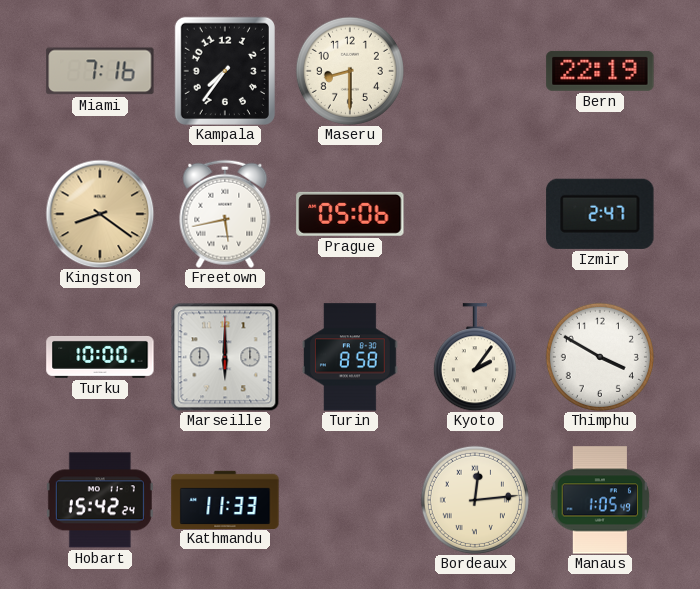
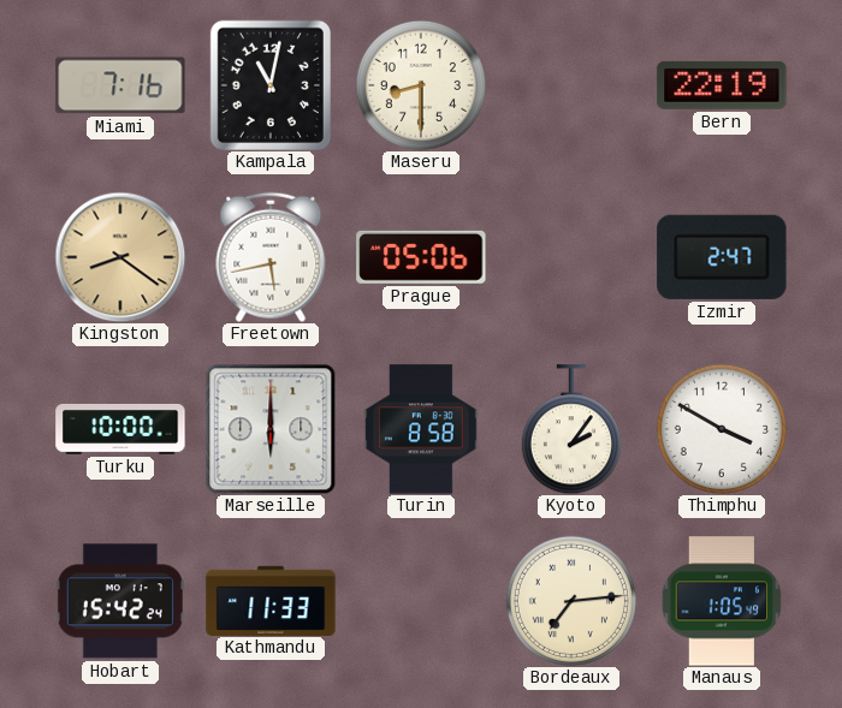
Kampala: 7:36 -> 11:02
Bordeaux: 12:14 -> 7:14
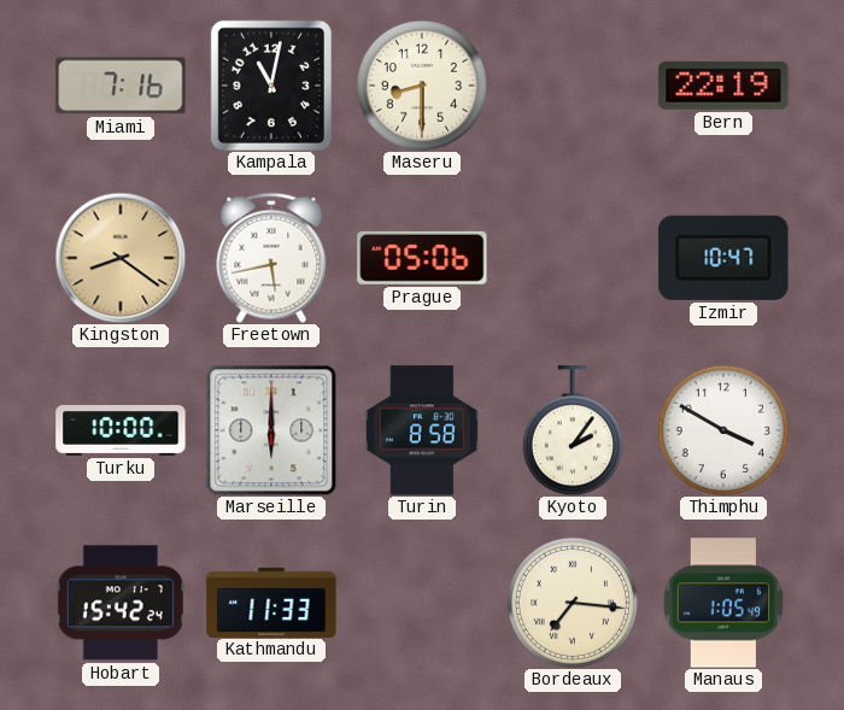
Izmir: 2:47 -> 10:47
Bordeaux: 7:14 -> 7:16
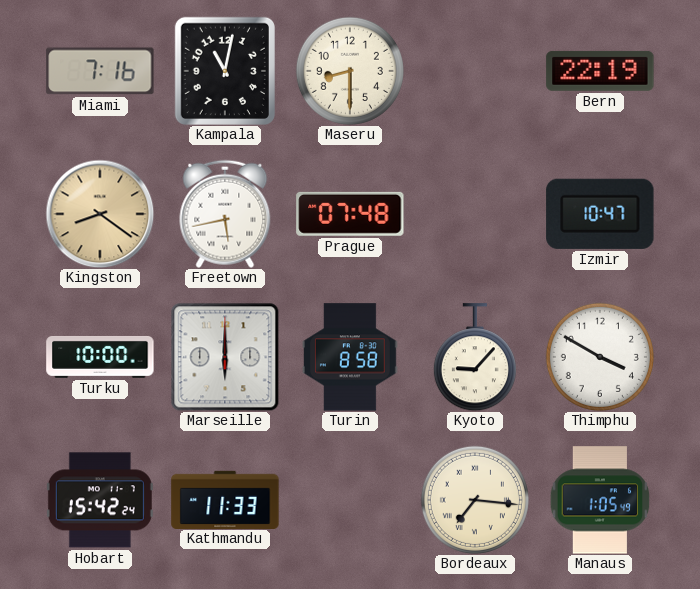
Prague: 05:06 -> 07:48
Kyoto: 2:06 -> 9:07
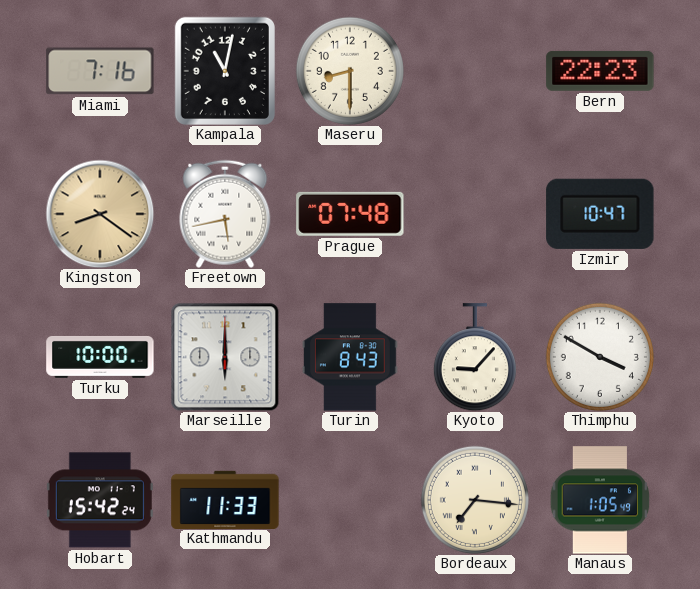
Bern: 22:19 -> 22:23
Turin: 8:58 -> 8:43
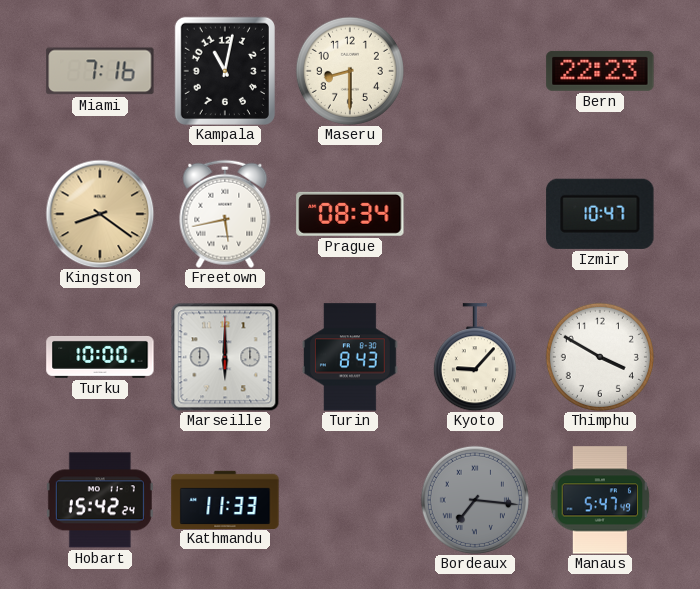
Prague: 07:48 -> 08:34
Bordeaux dial: cream -> grey
Manaus: 1:05 -> 5:47
